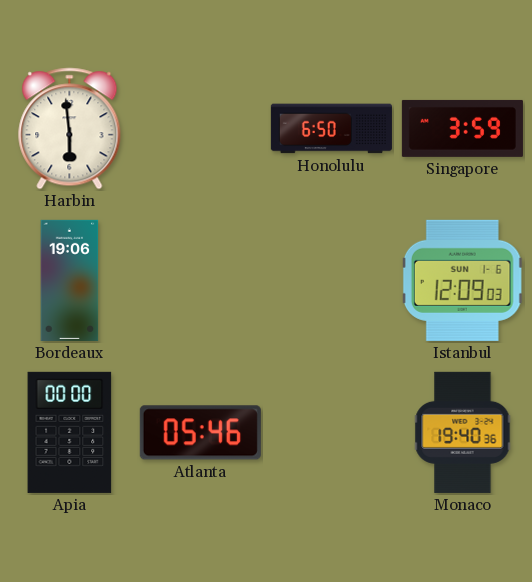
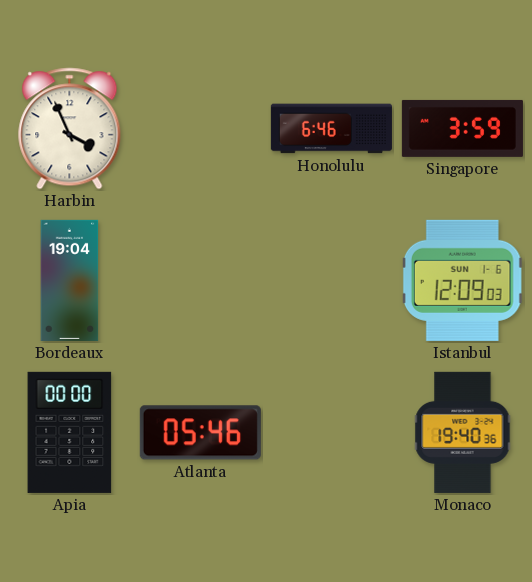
Harbin: 5:59 -> 3:56
Honolulu: 6:50 -> 6:46
Bordeaux: 19:06 -> 19:04
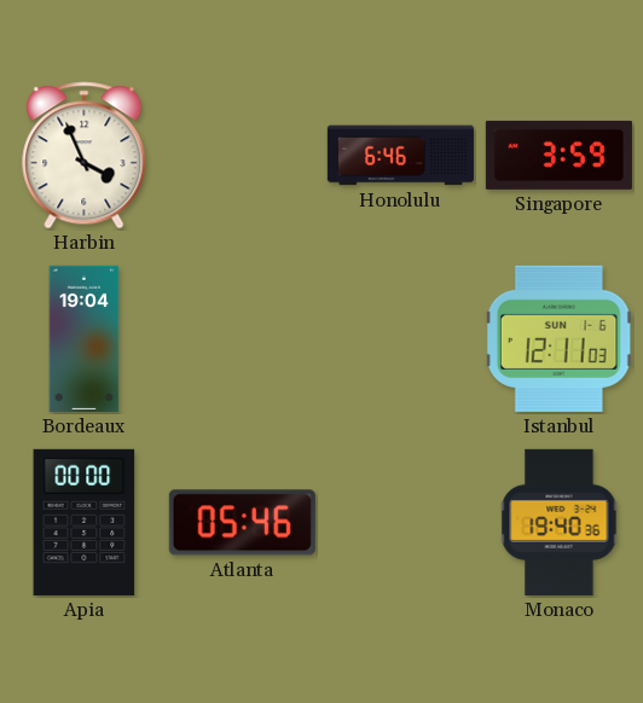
Istanbul: 12:09 -> 12:11
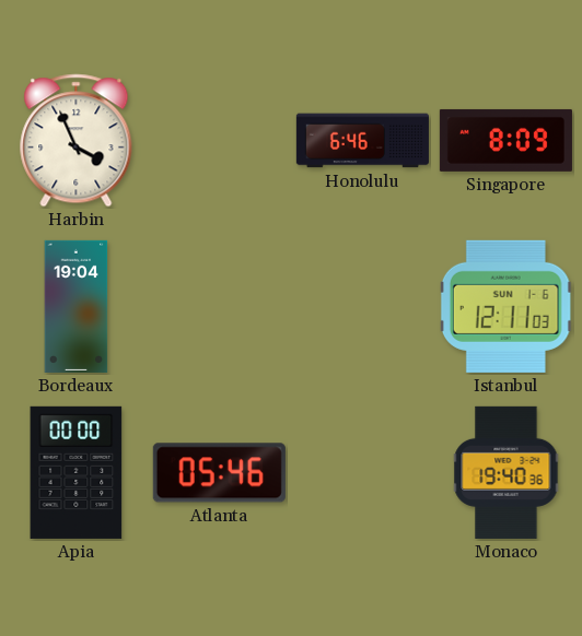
Singapore: 3:59 -> 8:09
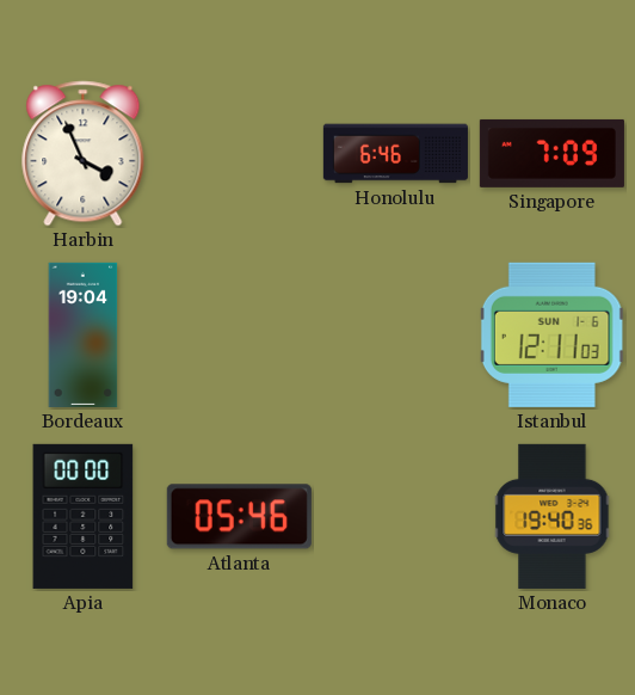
Singapore: 8:09 -> 7:09
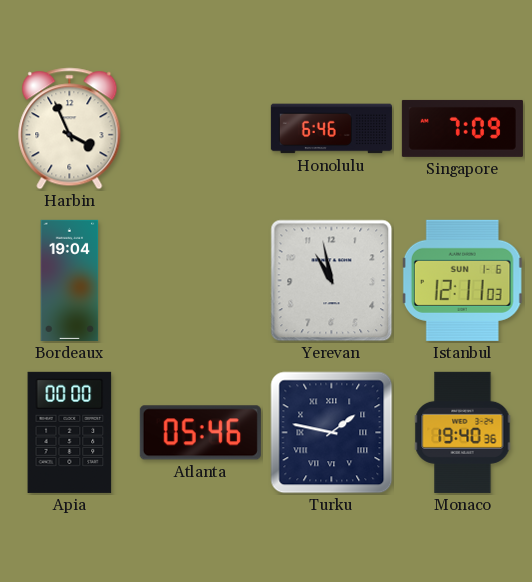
Yerevan: none -> 10:58
Turku: none -> 1:47
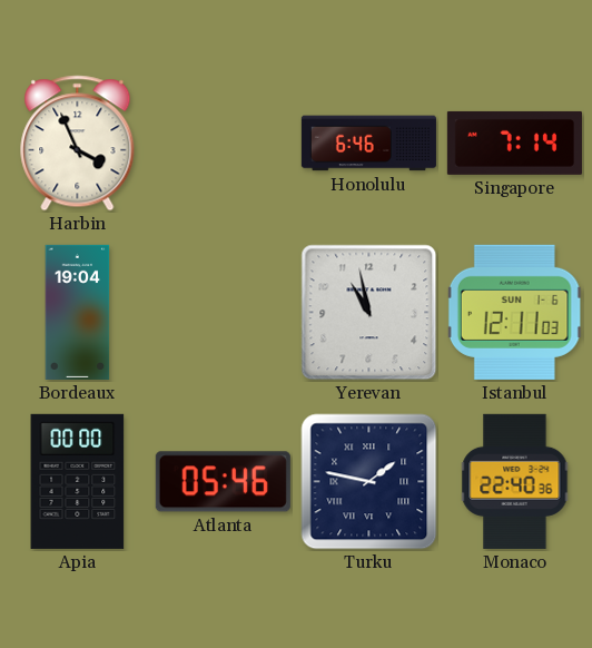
Singapore: 7:09 -> 7:14
Monaco: 19:40 -> 22:40
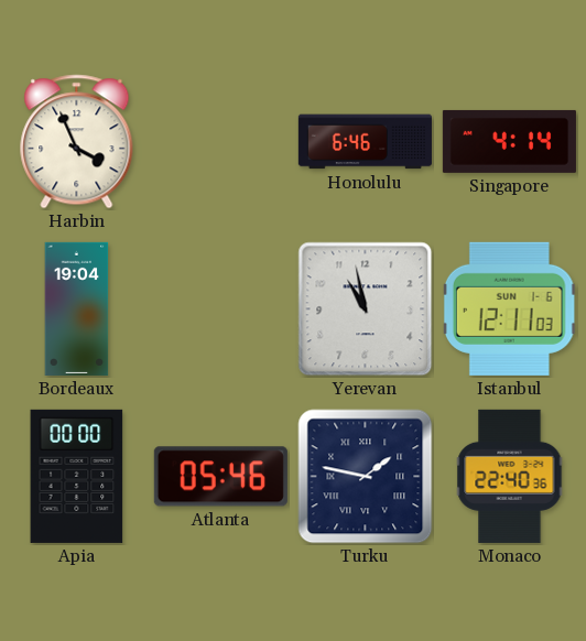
Singapore: 7:14 -> 4:14
